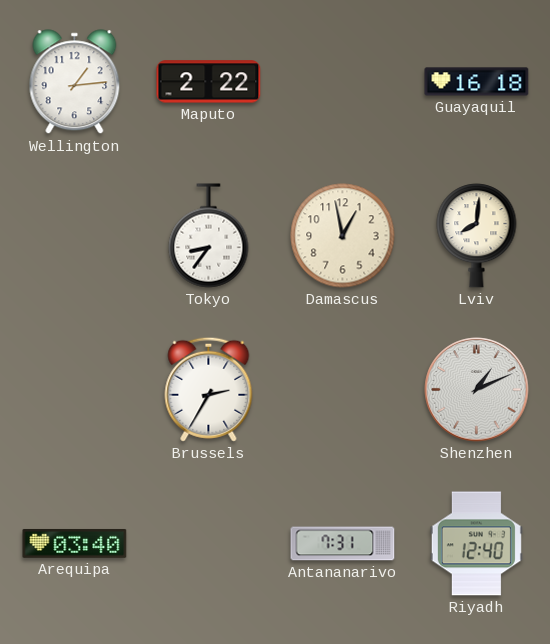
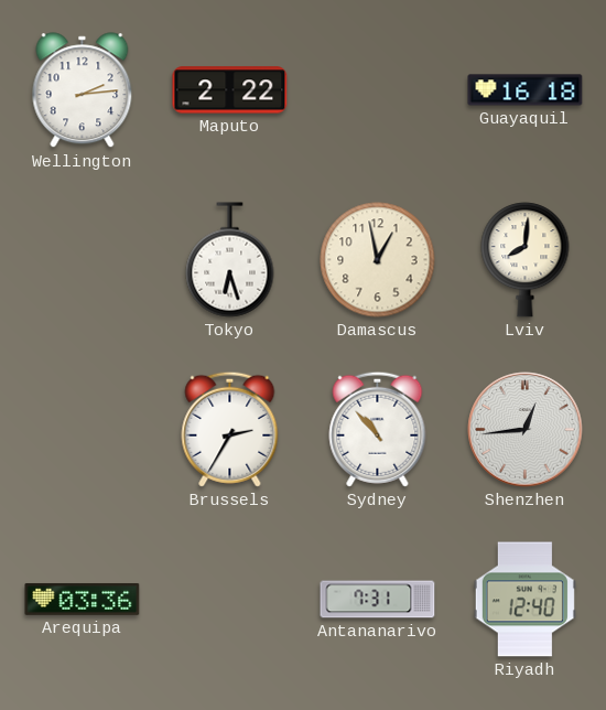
Wellington: 1:14 -> 2:14
Tokyo: 8:36 -> 6:27
Sydney: none -> 10:53
Shenzhen: 1:11 -> 12:44
Arequipa: 03:40 -> 03:36
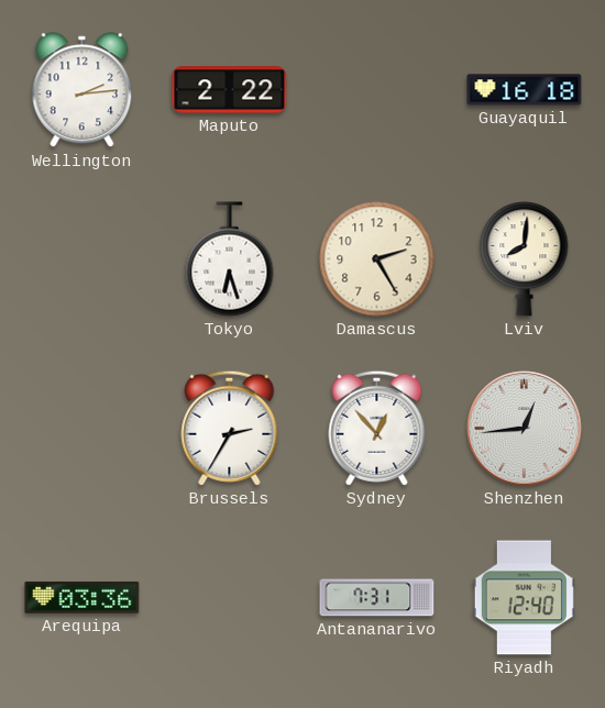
Damascus: 12:58 -> 2:25
Sydney: 10:53 -> 12:53
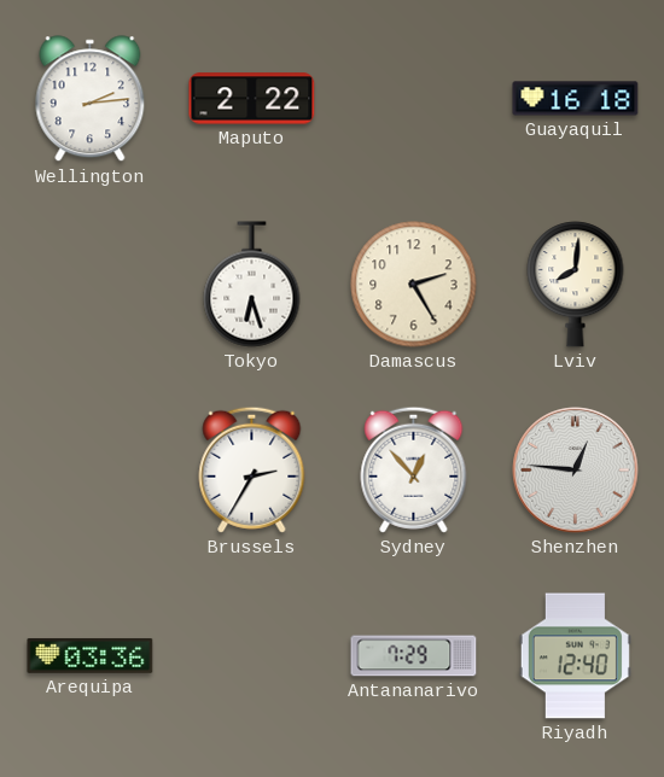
Shenzhen: 12:44 -> 12:46
Antananarivo: 7:31 -> 7:29
